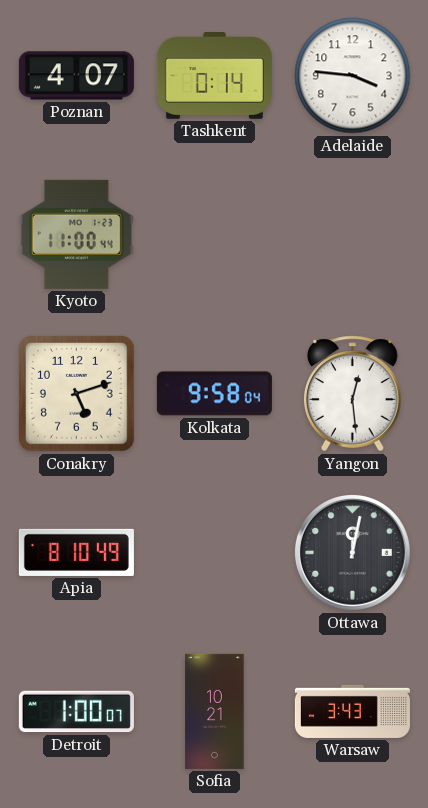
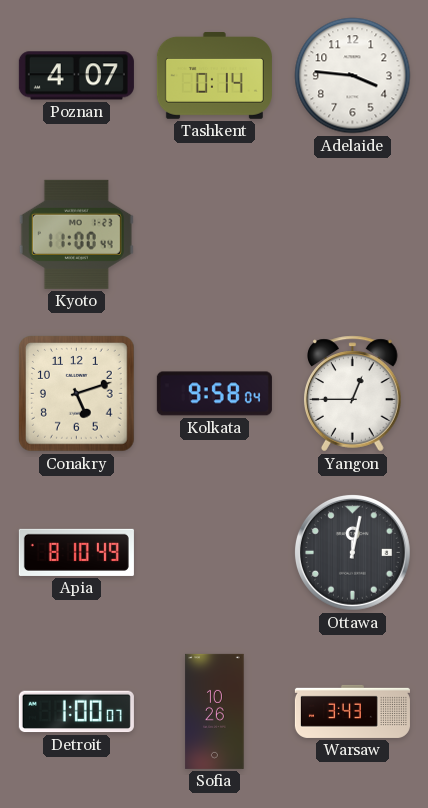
Yangon: 12:29 -> 12:45
Sofia: 10:21 -> 10:26
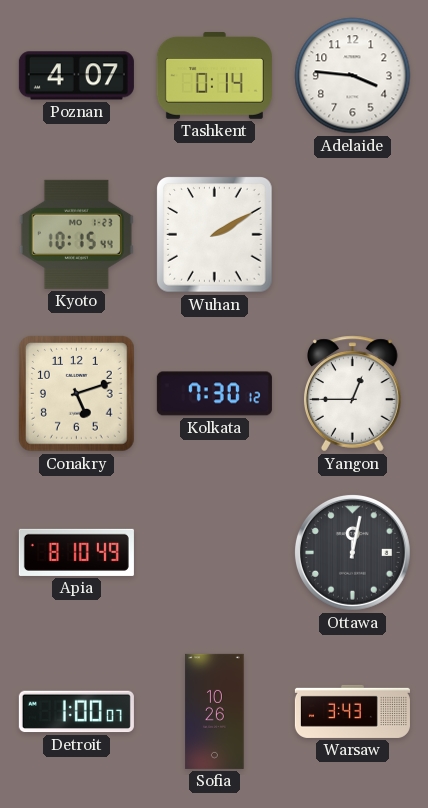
Kyoto: 11:00 -> 10:15
Wuhan: none -> 2:10
Kolkata: 9:58 -> 7:30
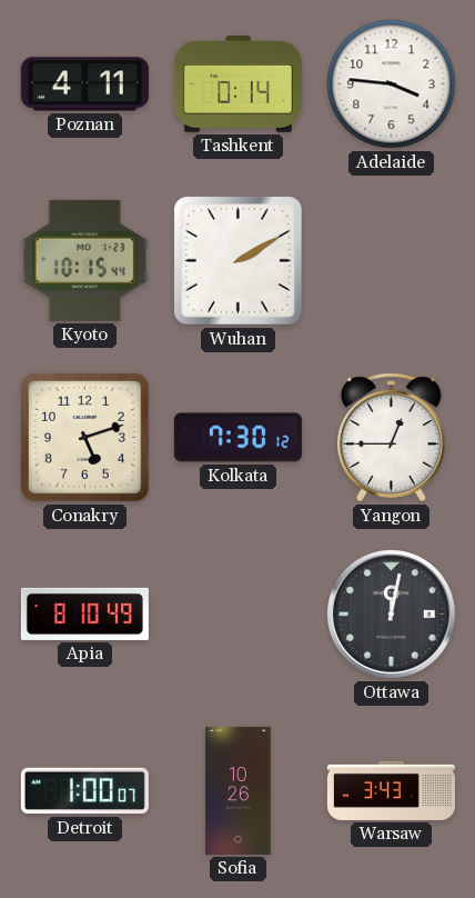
Poznan: 4:07 -> 4:11
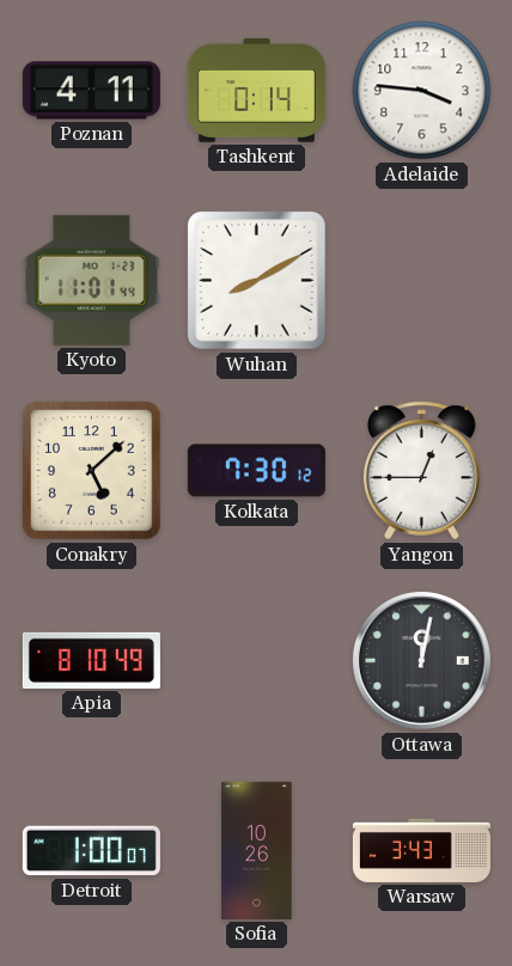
Kyoto: 10:15 -> 11:01
Wuhan: 2:10 -> 8:10
Conakry: 5:12 -> 5:08
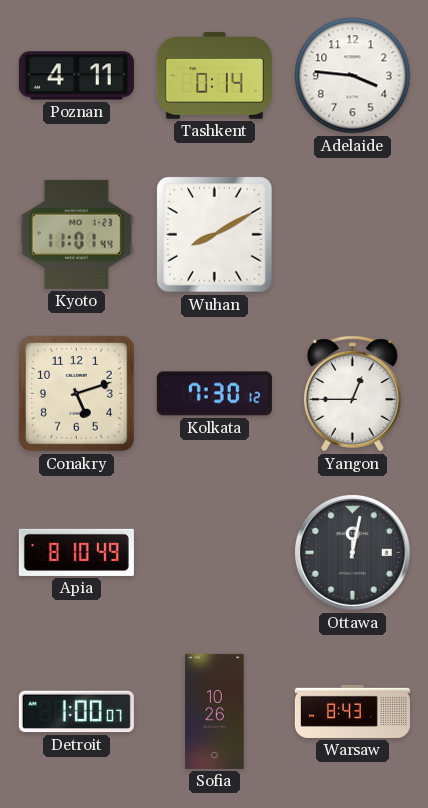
Conakry: 5:08 -> 5:12
Warsaw: 3:43 -> 8:43
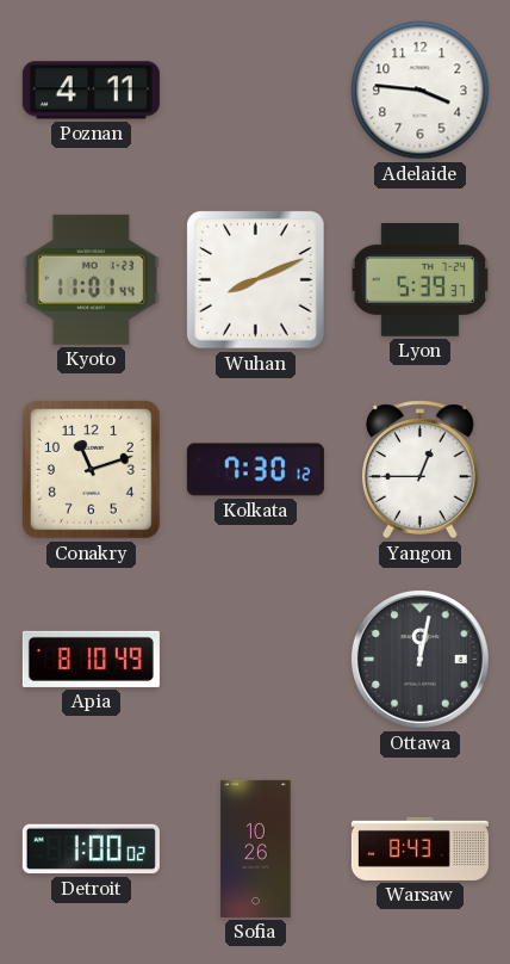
Tashkent: 0:14 -> none
Wuhan: 8:10 -> 8:11
Lyon: none -> 5:39
Conakry: 5:12 -> 11:12
Detroit: 1:00:07 -> 1:00:02
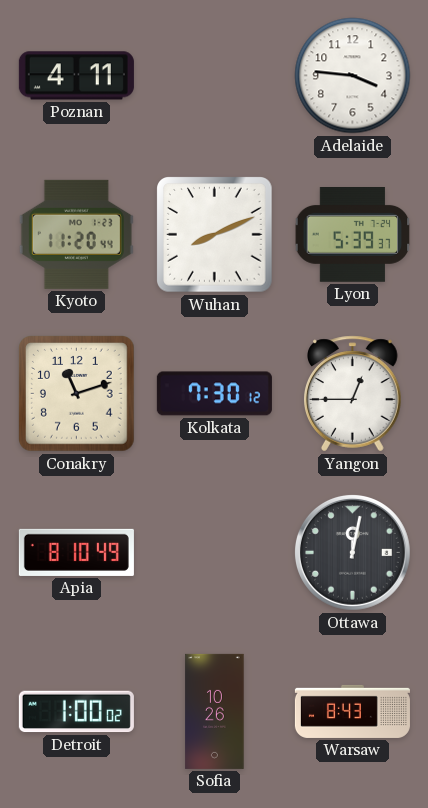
Kyoto: 11:01 -> 11:20
